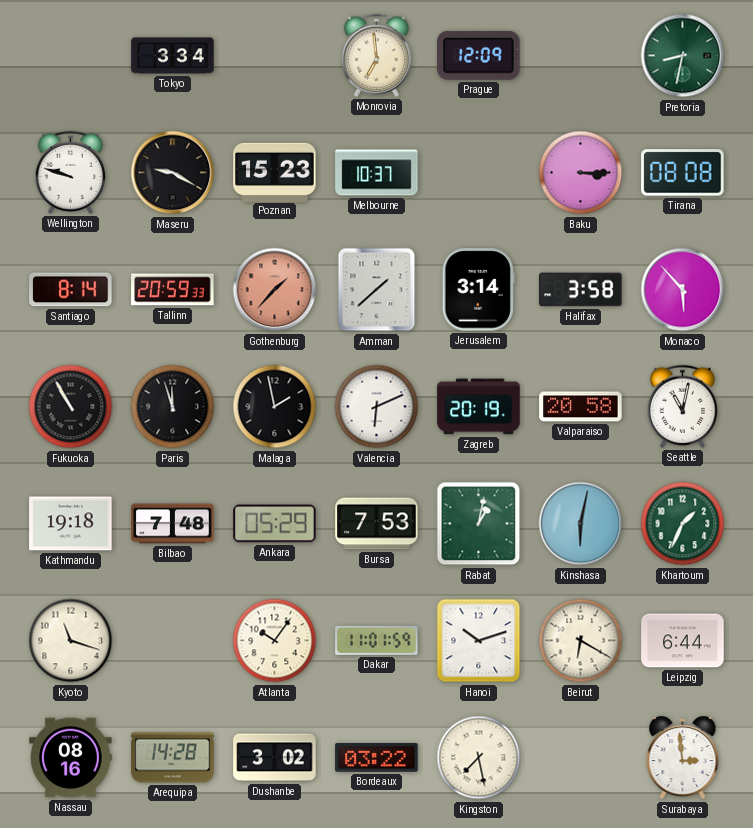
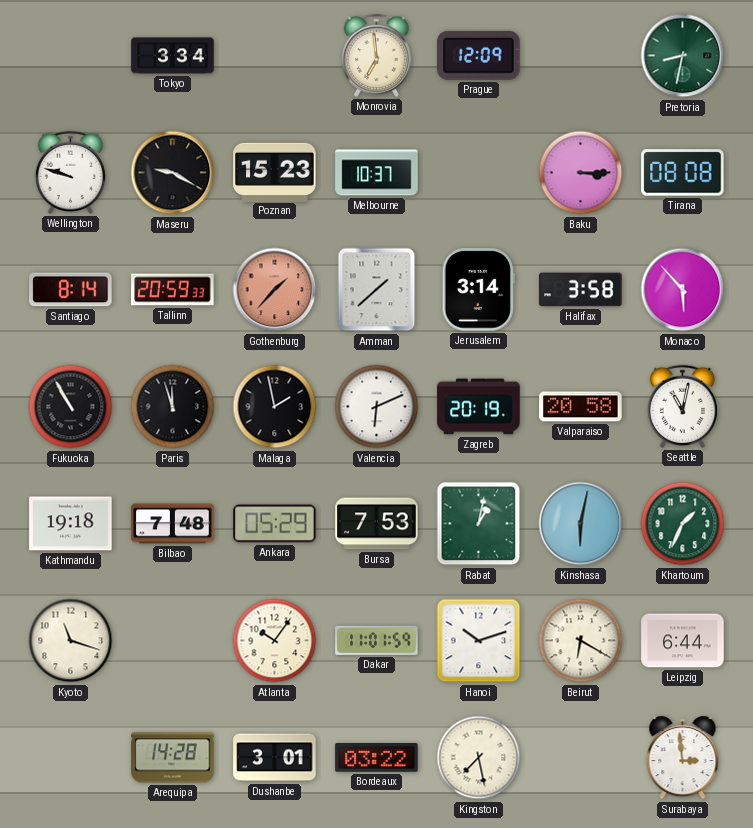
Nassau: 08:16 -> none
Dushanbe: 3:02 -> 3:01
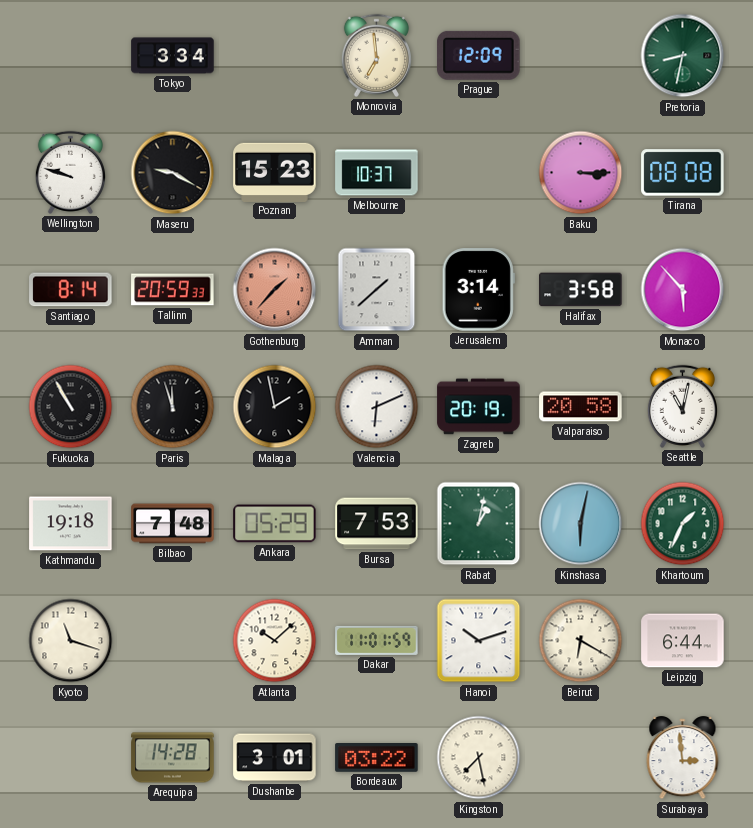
Atlanta: 10:06 -> 10:08
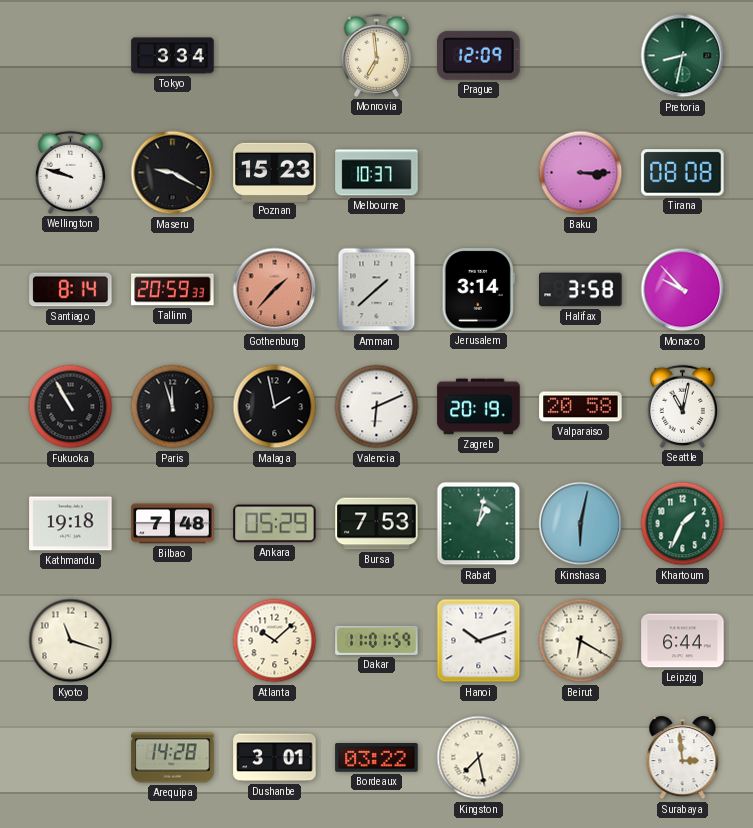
Monaco: 5:53 -> 9:53
